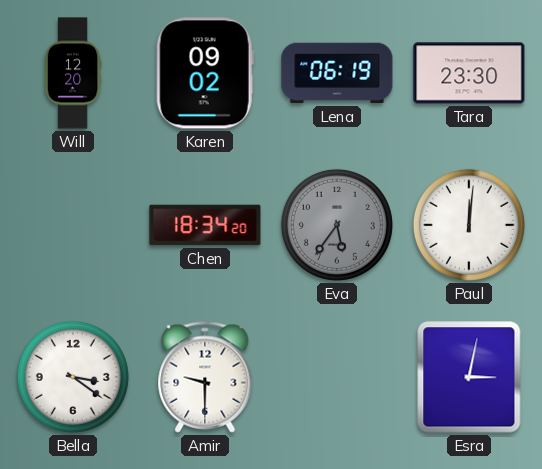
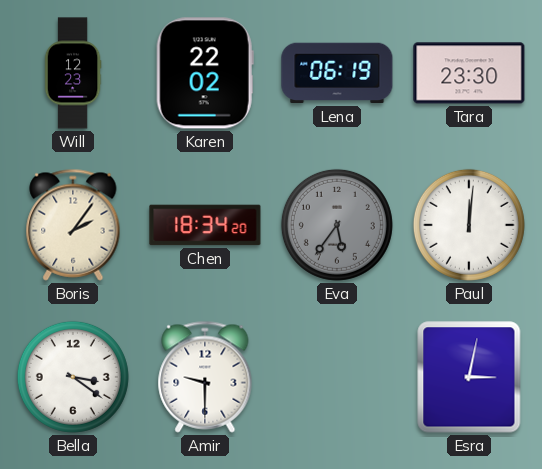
Will: 12:20 -> 12:23
Karen: 09:02 -> 22:02
Boris: none -> 2:06
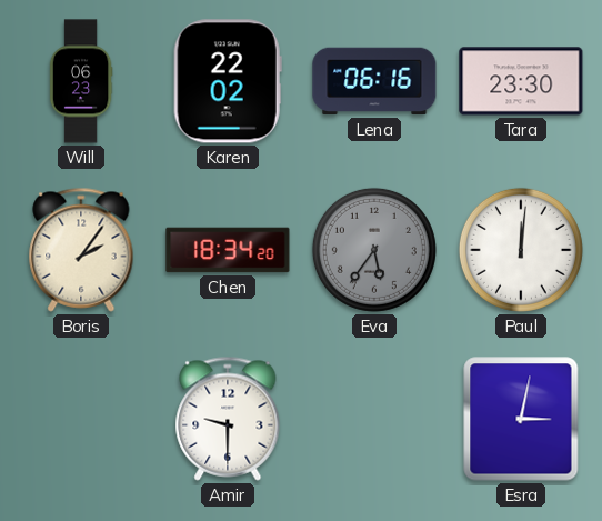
Will: 12:23 -> 06:23
Lena: 06:19 -> 06:16
Bella: 3:21 -> none
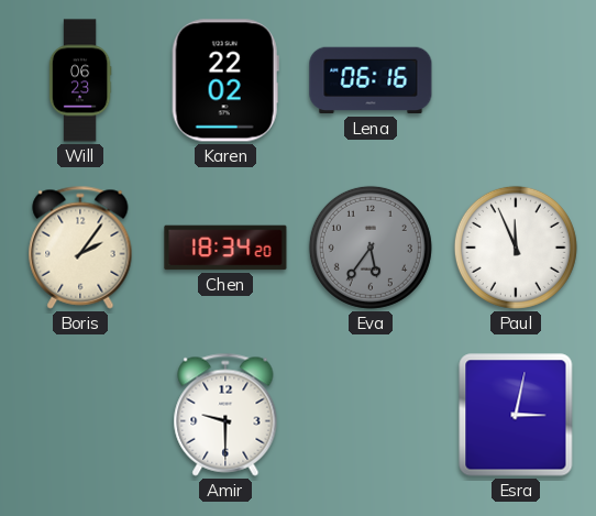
Tara: 23:30 -> none
Paul: 12:01 -> 11:56
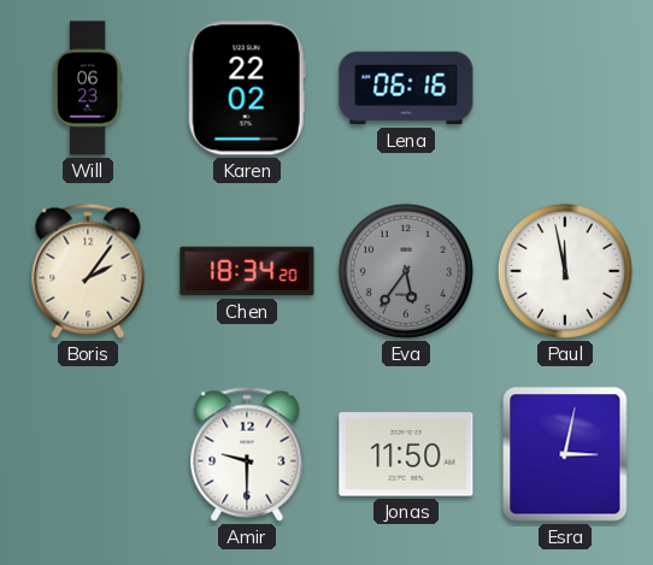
Paul: 11:56 -> 11:58
Jonas: none -> 11:50
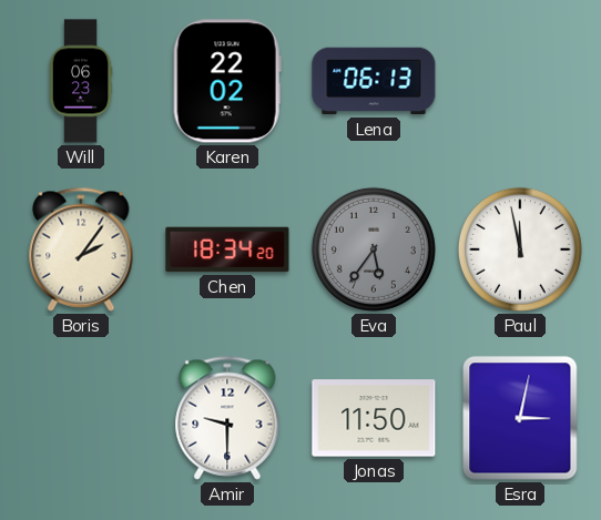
Lena: 06:16 -> 06:13
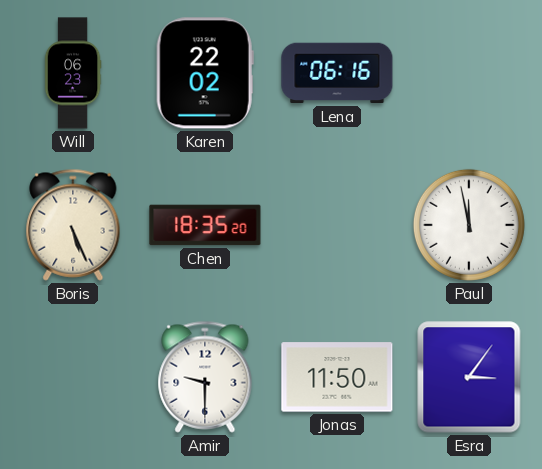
Lena: 06:13 -> 06:16
Boris: 2:06 -> 5:26
Chen: 18:34 -> 18:35
Eva: 5:36 -> none
Esra: 3:02 -> 3:06
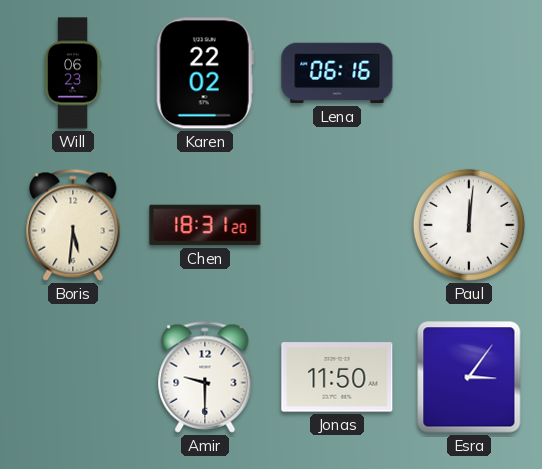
Boris: 5:26 -> 5:31
Chen: 18:35 -> 18:31
Paul: 11:58 -> 12:01
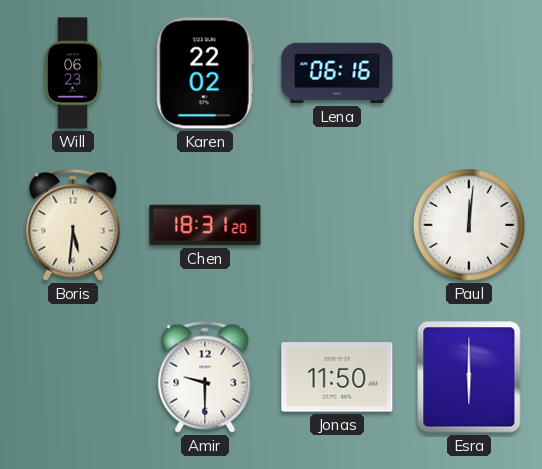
Esra: 3:06 -> 6:00
